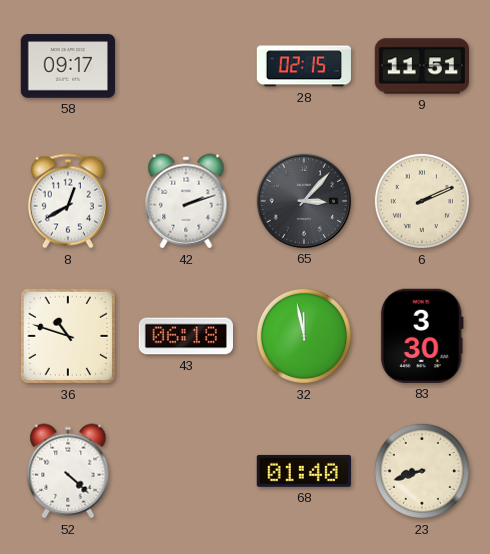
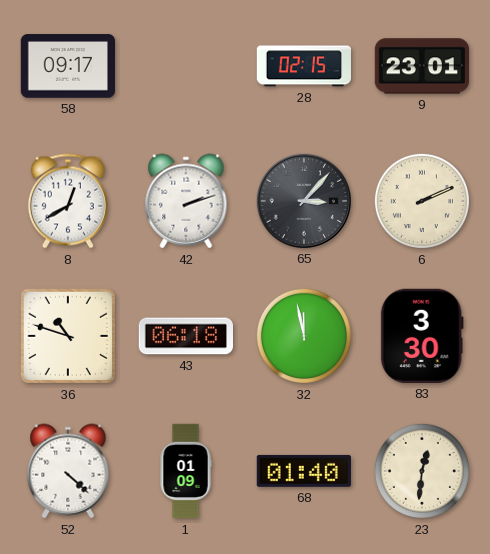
9: 11:51 -> 23:01
1: none -> 01:09
23: 8:42 -> 12:31
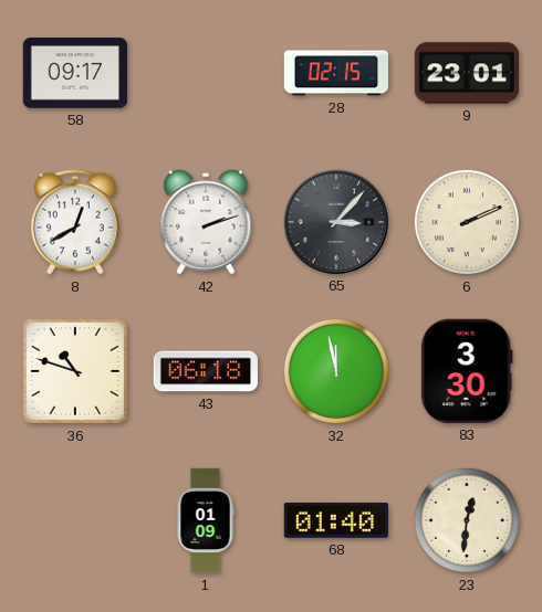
52: 4:22 -> none
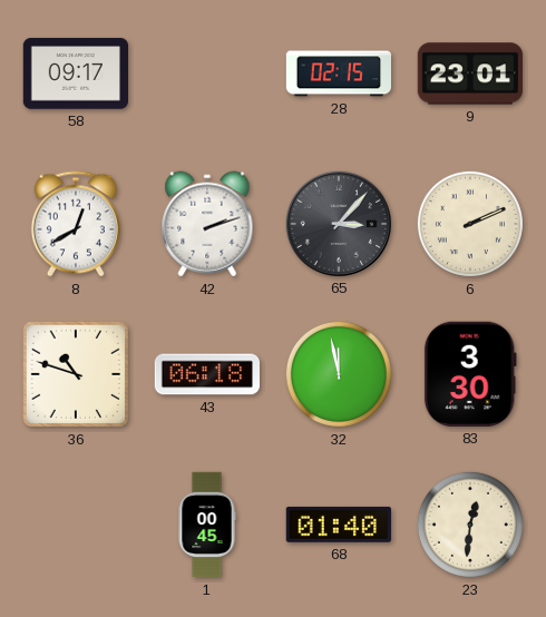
1: 01:09 -> 00:45
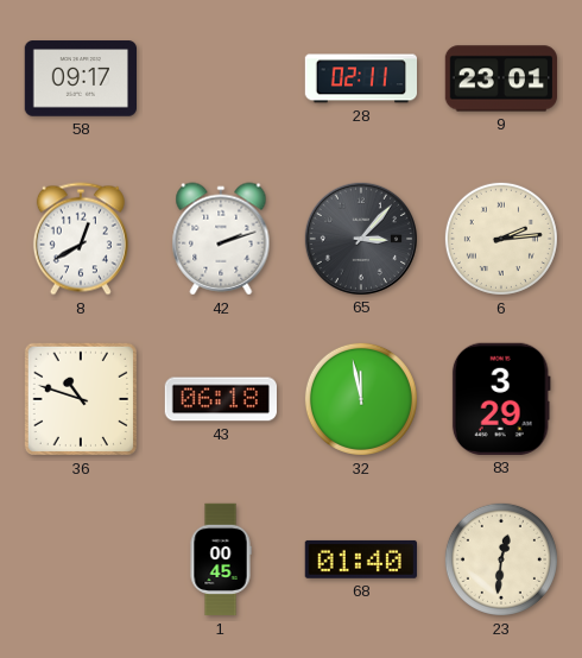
28: 02:15 -> 02:11
6: 2:11 -> 2:14
83: 3:30 -> 3:29
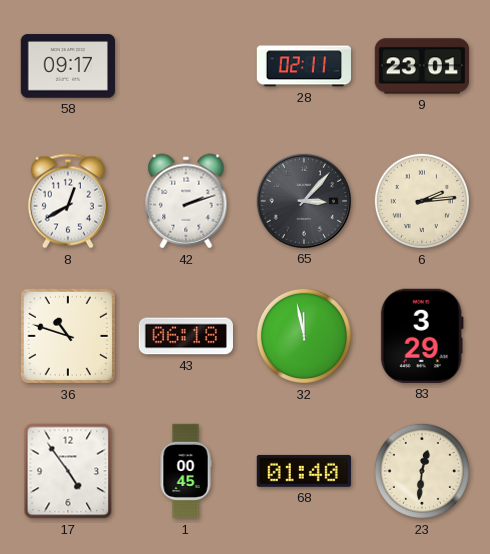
17: none -> 4:54
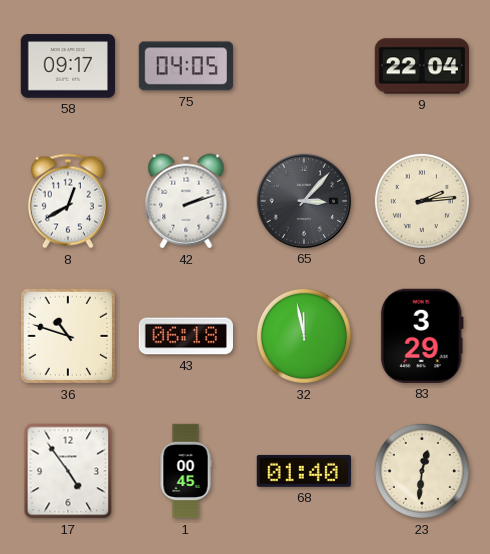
75: none -> 04:05
28: 02:11 -> none
9: 23:01 -> 22:04
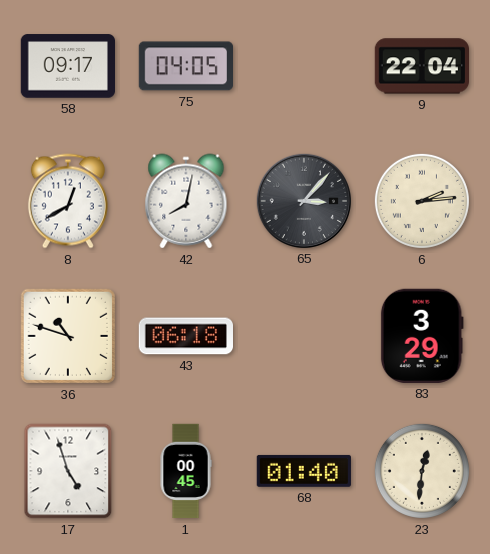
42: 2:12 -> 8:02
32: 11:58 -> none
17: 4:54 -> 4:57
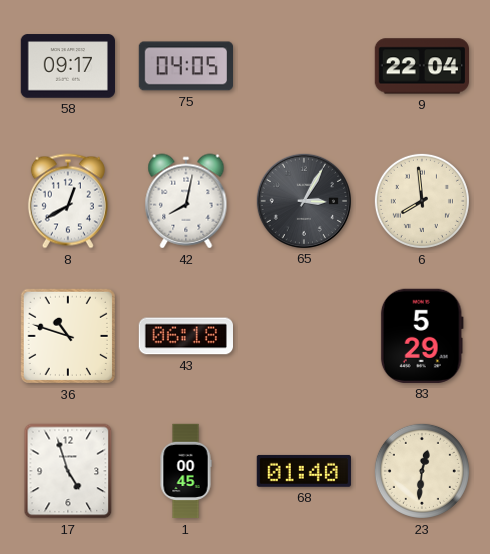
65: 3:07 -> 3:05
6: 2:14 -> 7:59
83: 3:29 -> 5:29
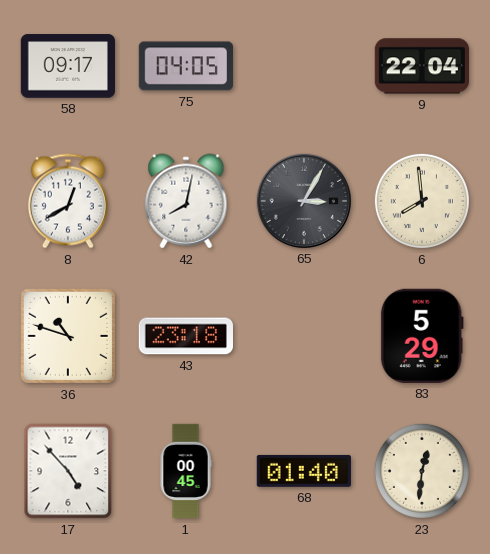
43: 06:18 -> 23:18
17: 4:57 -> 4:53
